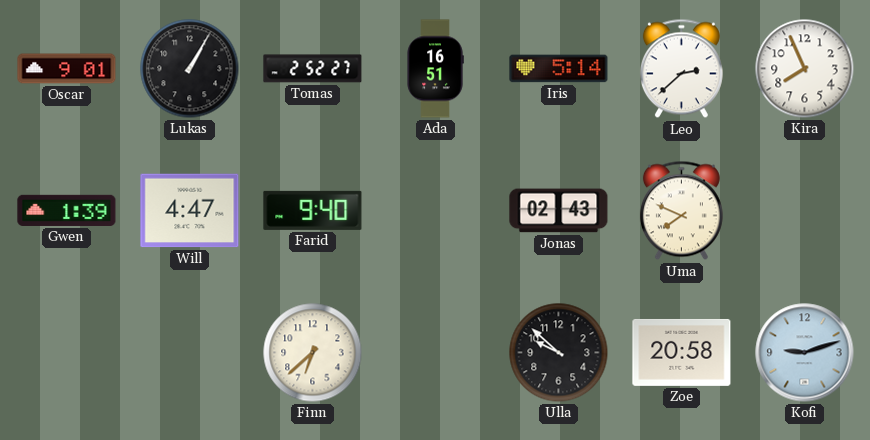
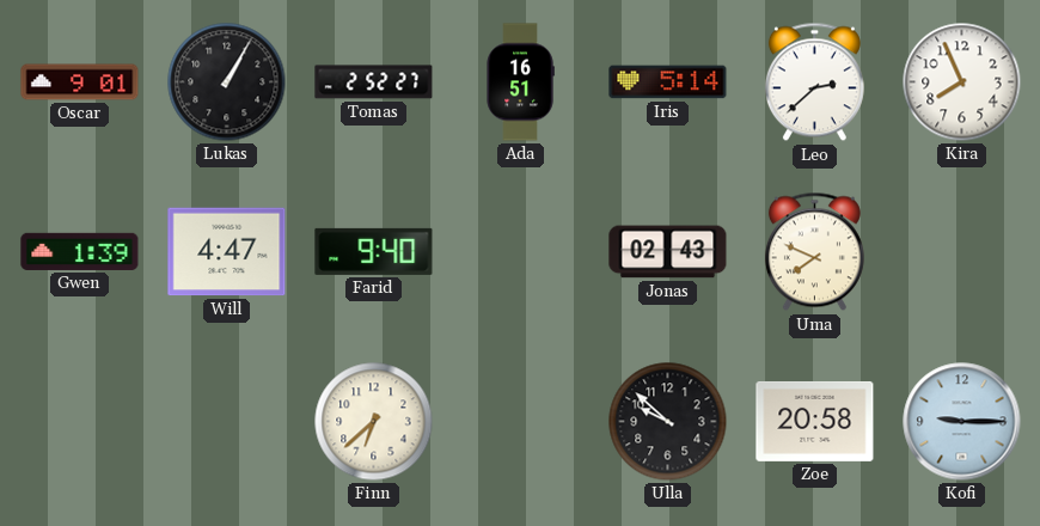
Kofi: 9:12 -> 9:15
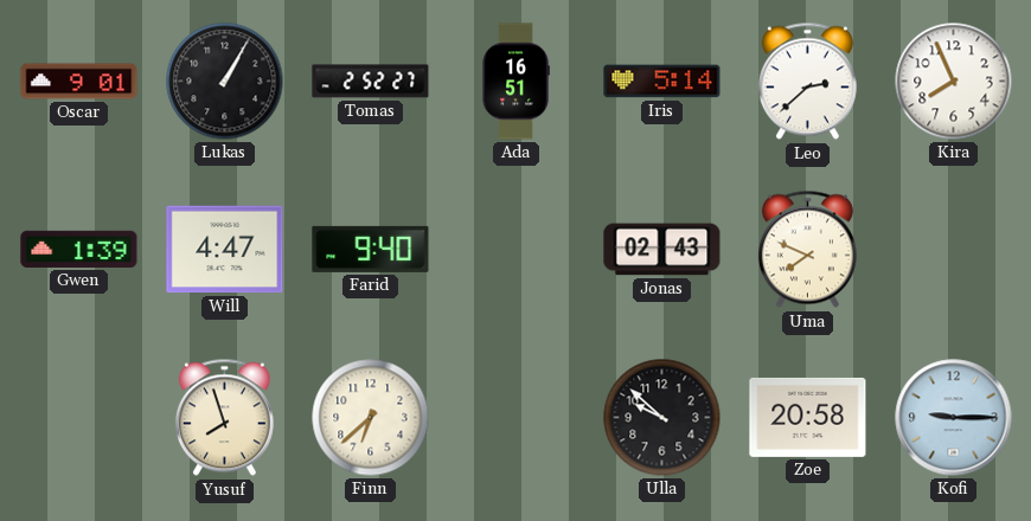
Yusuf: none -> 7:57
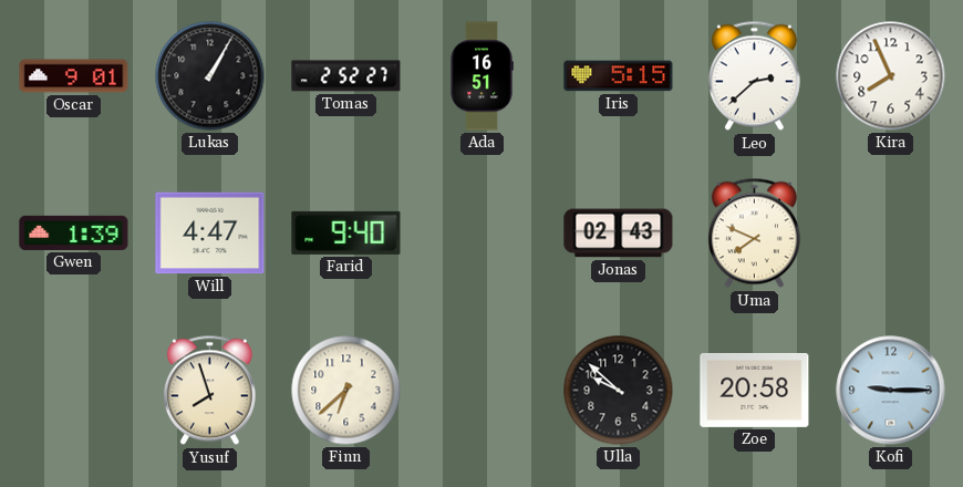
Iris: 5:14 -> 5:15
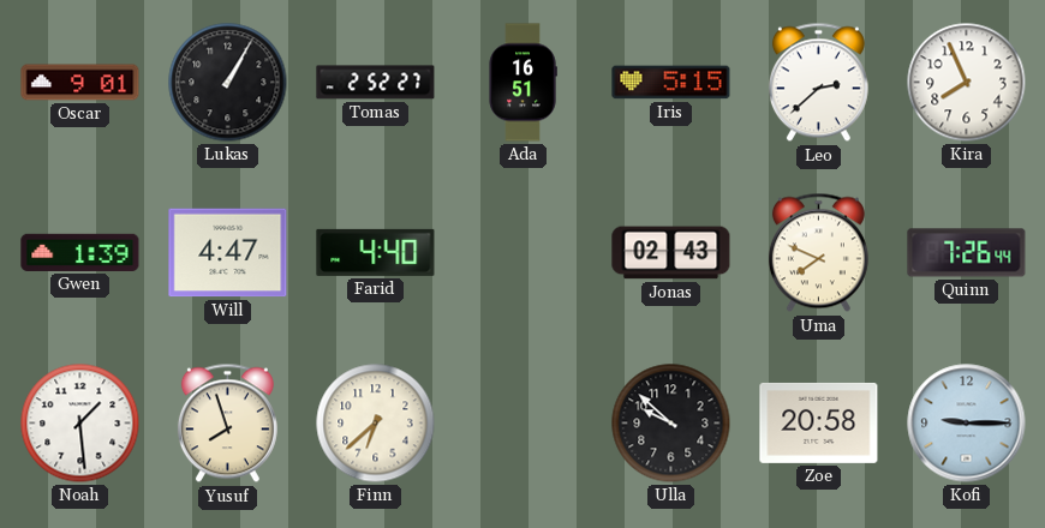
Farid: 9:40 -> 4:40
Quinn: none -> 7:26
Noah: none -> 1:29
